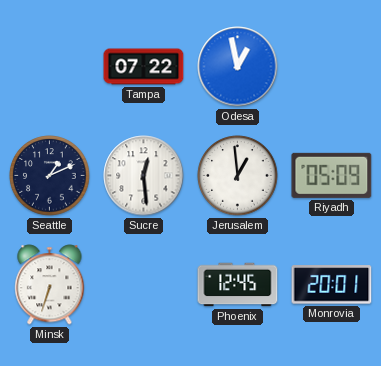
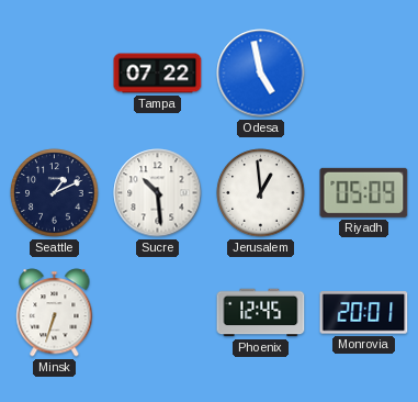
Odesa: 12:58 -> 4:58
Sucre: 12:29 -> 10:29
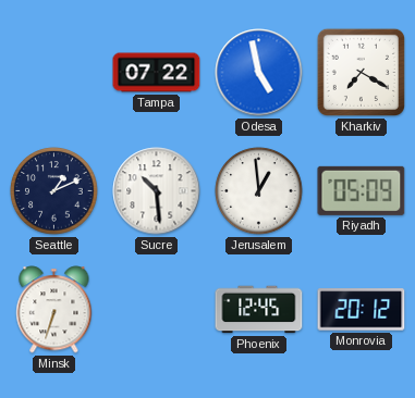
Kharkiv: none -> 7:20
Monrovia: 20:01 -> 20:12
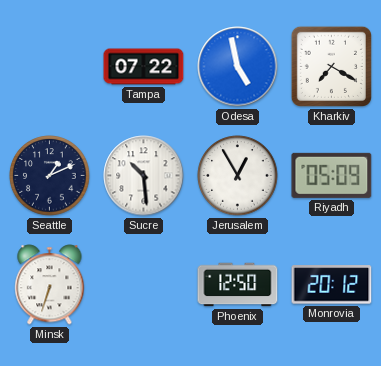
Jerusalem: 12:59 -> 12:55
Phoenix: 12:45 -> 12:50
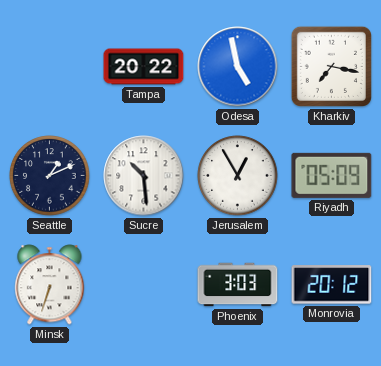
Tampa: 07:22 -> 20:22
Kharkiv: 7:20 -> 7:17
Phoenix: 12:50 -> 3:03
